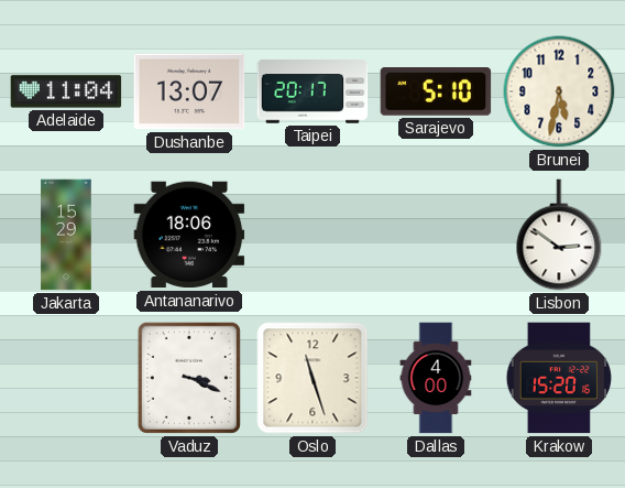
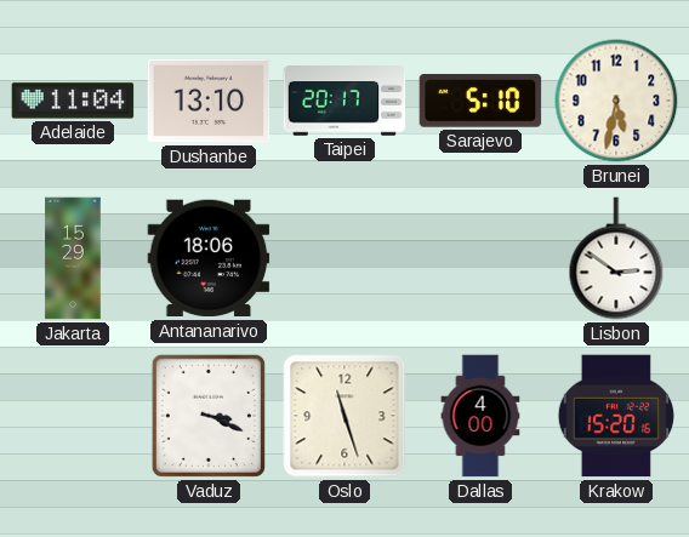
Dushanbe: 13:07 -> 13:10
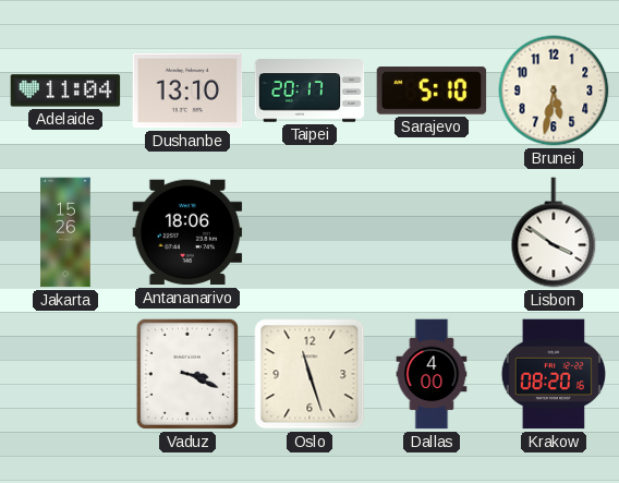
Jakarta: 15:29 -> 15:26
Lisbon: 2:51 -> 3:51
Krakow: 15:20 -> 08:20
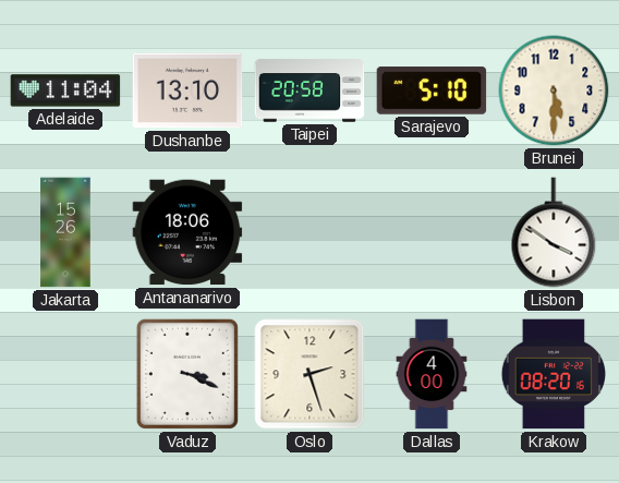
Taipei: 20:17 -> 20:58
Brunei: 5:32 -> 5:30
Oslo: 11:27 -> 2:27
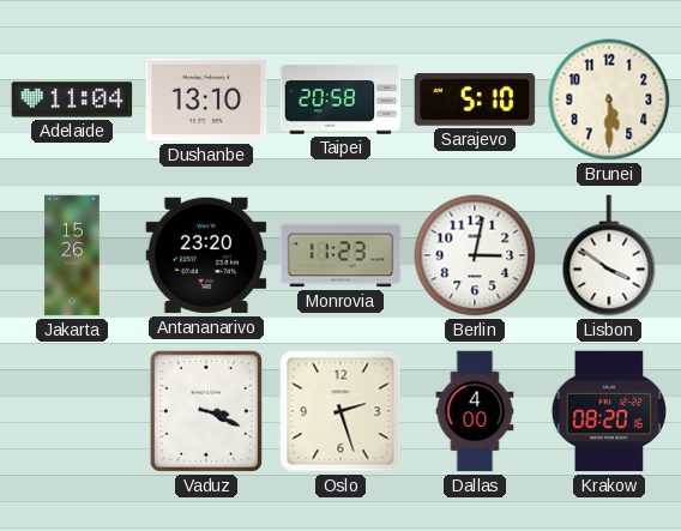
Antananarivo: 18:06 -> 23:20
Monrovia: none -> 11:23
Berlin: none -> 3:02
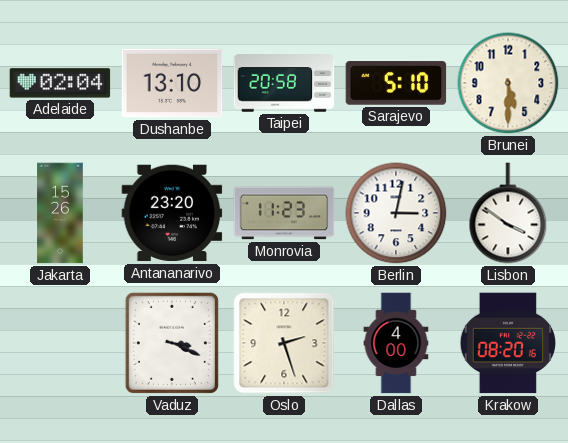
Adelaide: 11:04 -> 02:04
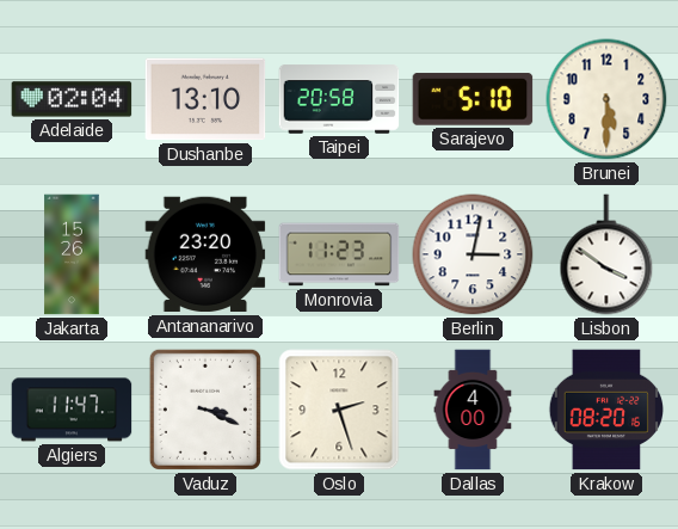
Algiers: none -> 11:47
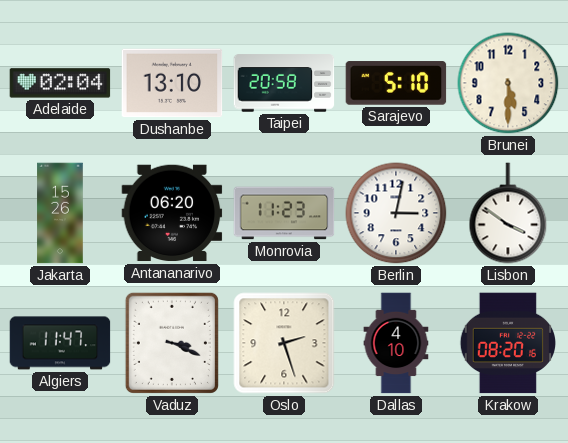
Antananarivo: 23:20 -> 06:20
Dallas: 4:00 -> 4:10
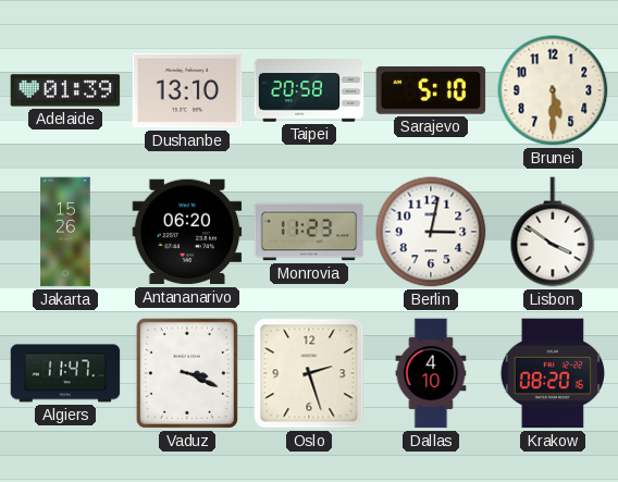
Adelaide: 02:04 -> 01:39
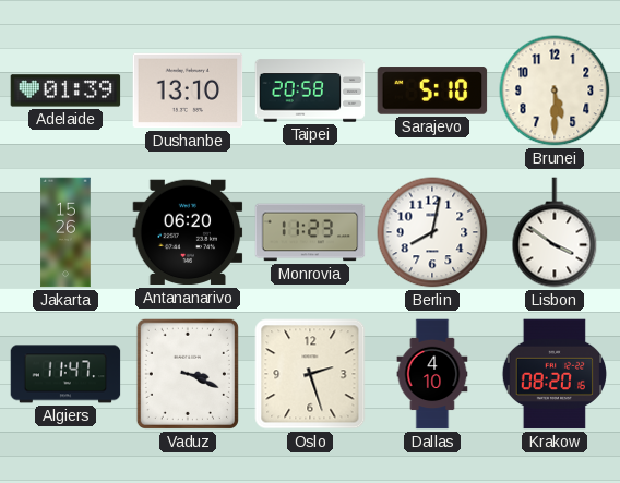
Berlin: 3:02 -> 8:02
